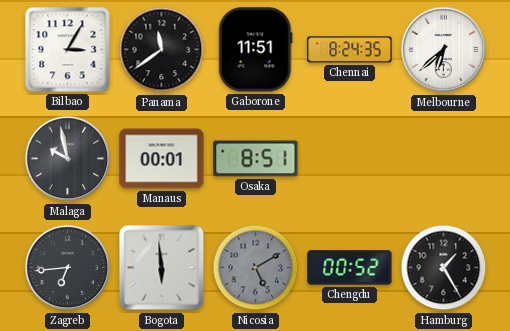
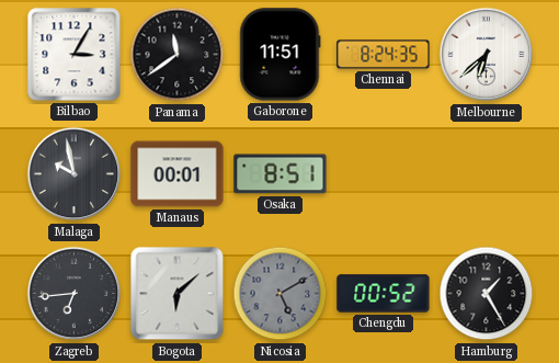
Bogota: 5:59 -> 6:08
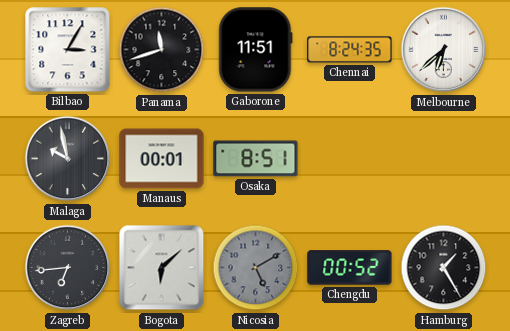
Panama: 11:39 -> 11:42
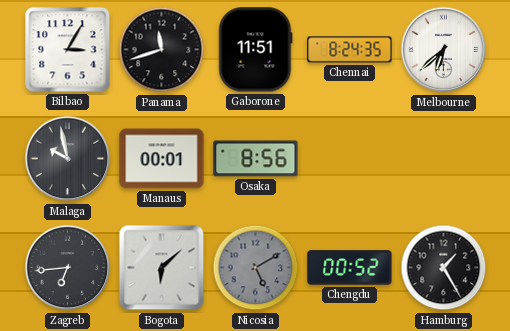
Osaka: 8:51 -> 8:56
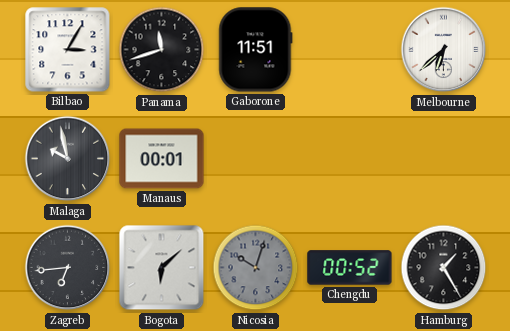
Chennai: 8:24 -> none
Osaka: 8:56 -> none
Nicosia: 5:10 -> 10:03
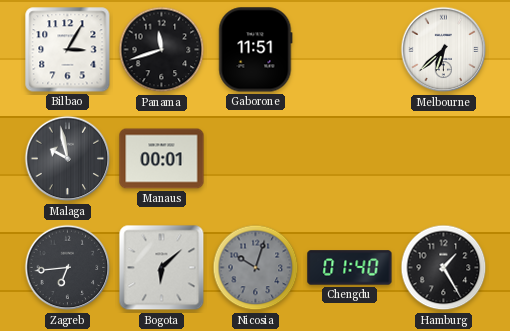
Chengdu: 00:52 -> 01:40
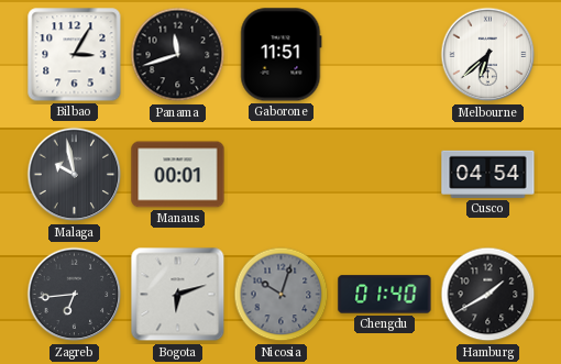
Cusco: none -> 04:54
Bogota: 6:08 -> 6:12
Hamburg: 1:25 -> 1:40
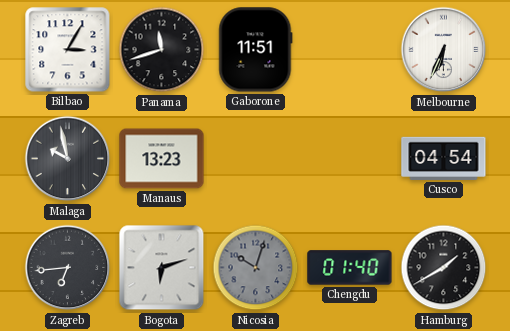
Melbourne: 6:38 -> 6:34
Manaus: 00:01 -> 13:23
